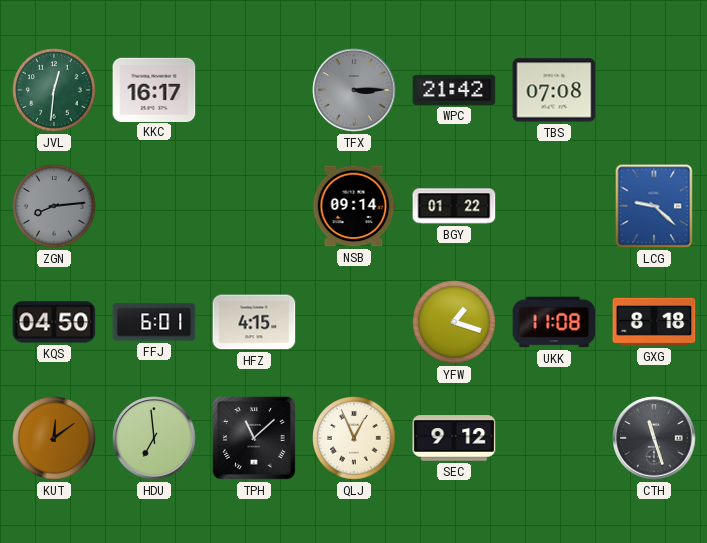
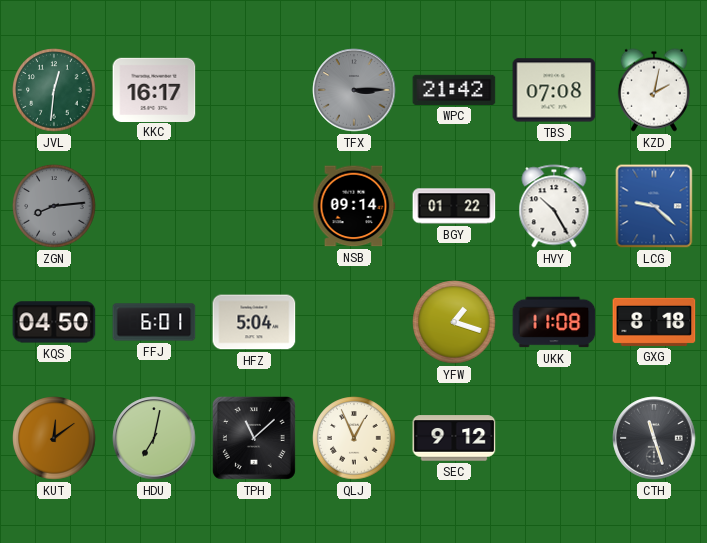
KZD: none -> 2:02
HVY: none -> 10:25
HFZ: 4:15 -> 5:04
HDU: 6:59 -> 7:02
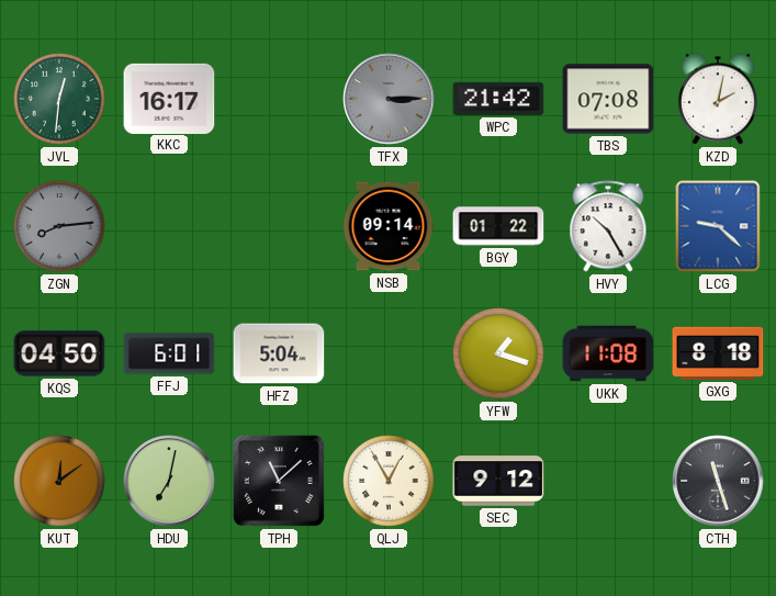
QLJ: 12:56 -> 12:55
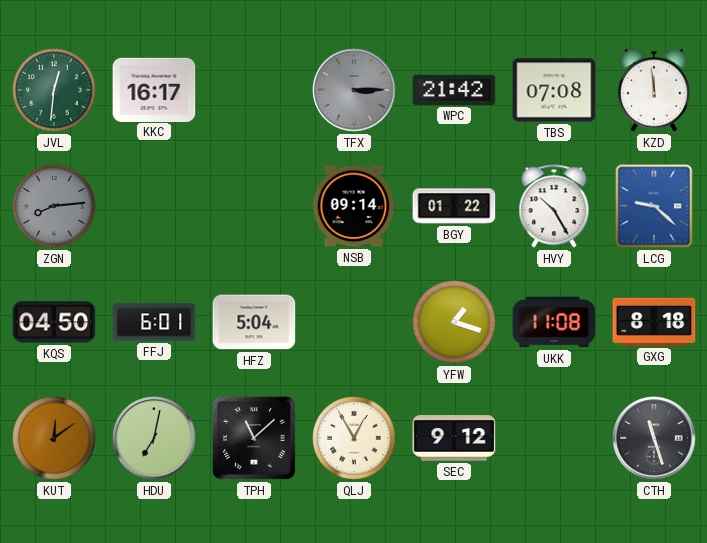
KZD: 2:02 -> 11:59
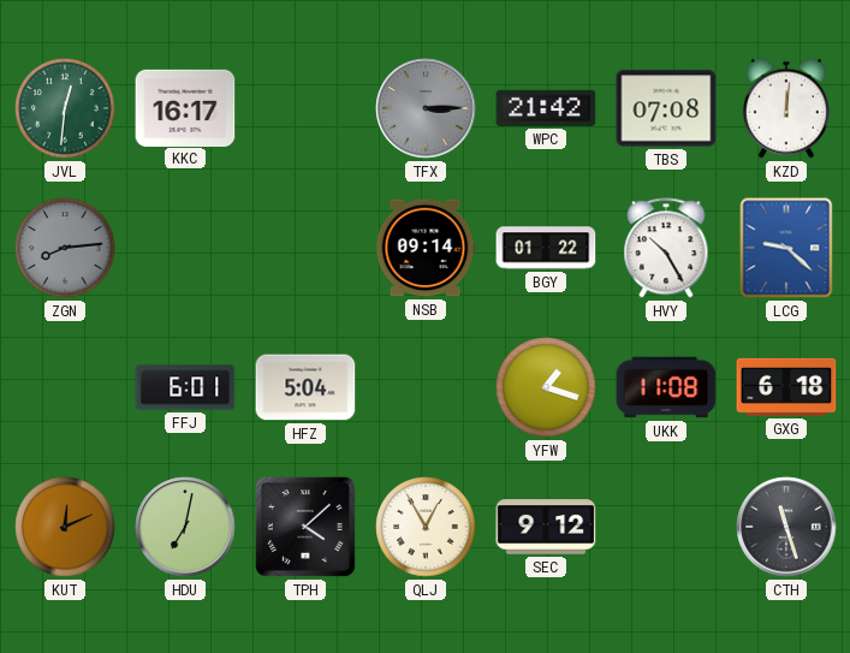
KZD: 11:59 -> 12:01
KQS: 04:50 -> none
GXG: 8:18 -> 6:18
KUT: 12:09 -> 12:11
TPH: 11:08 -> 4:08
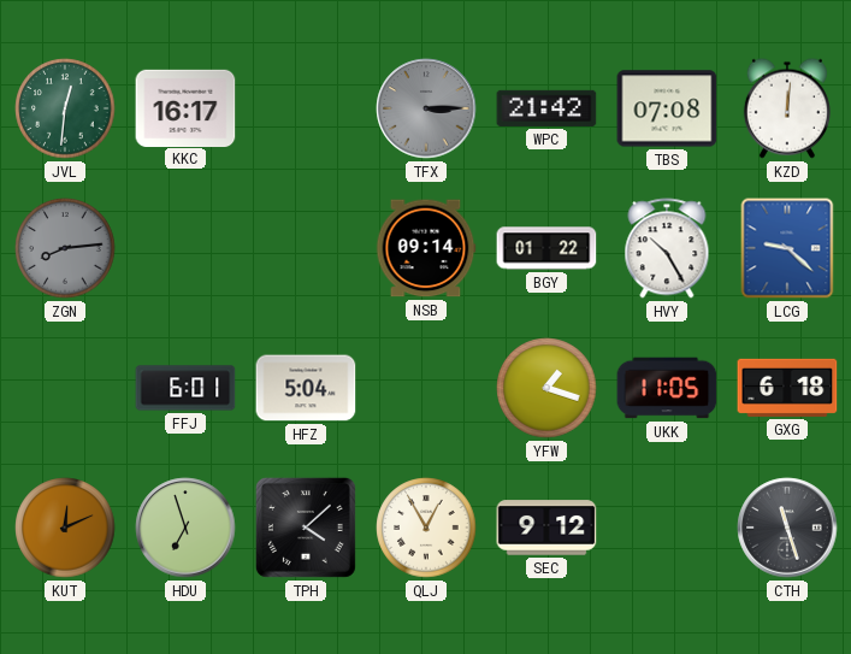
UKK: 11:08 -> 11:05
HDU: 7:02 -> 6:57
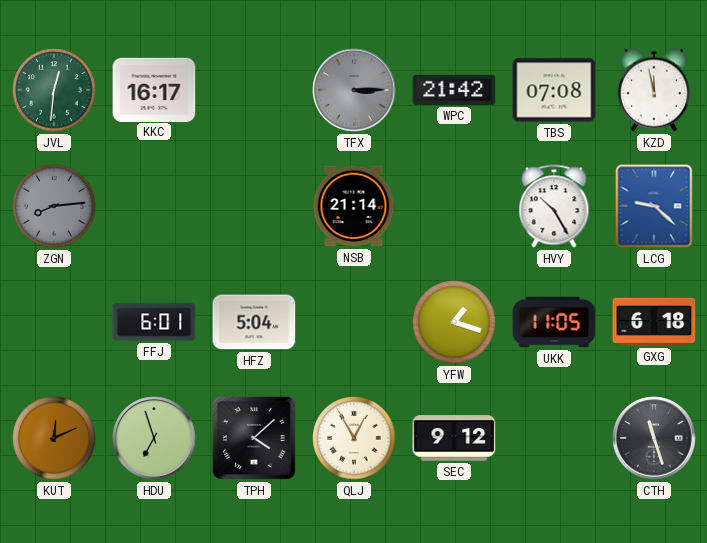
KZD: 12:01 -> 11:58
NSB: 09:14 -> 21:14
BGY: 01:22 -> none
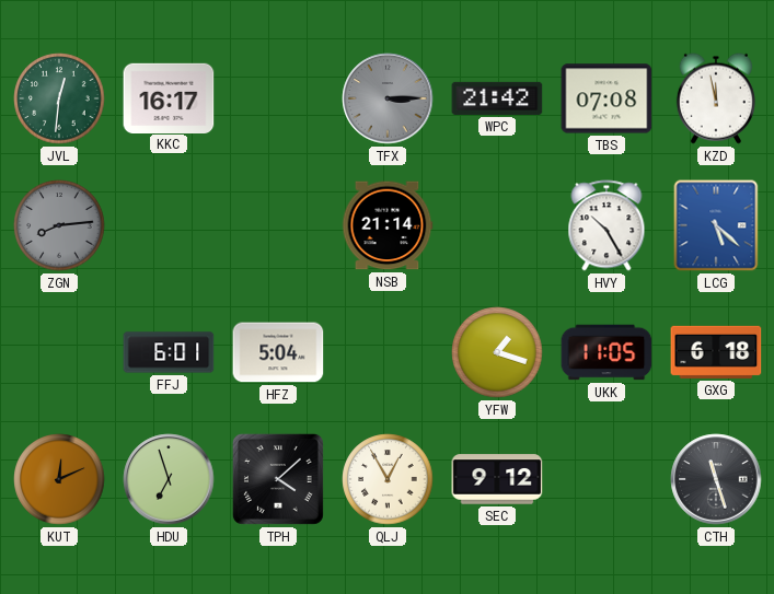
LCG: 9:22 -> 5:22
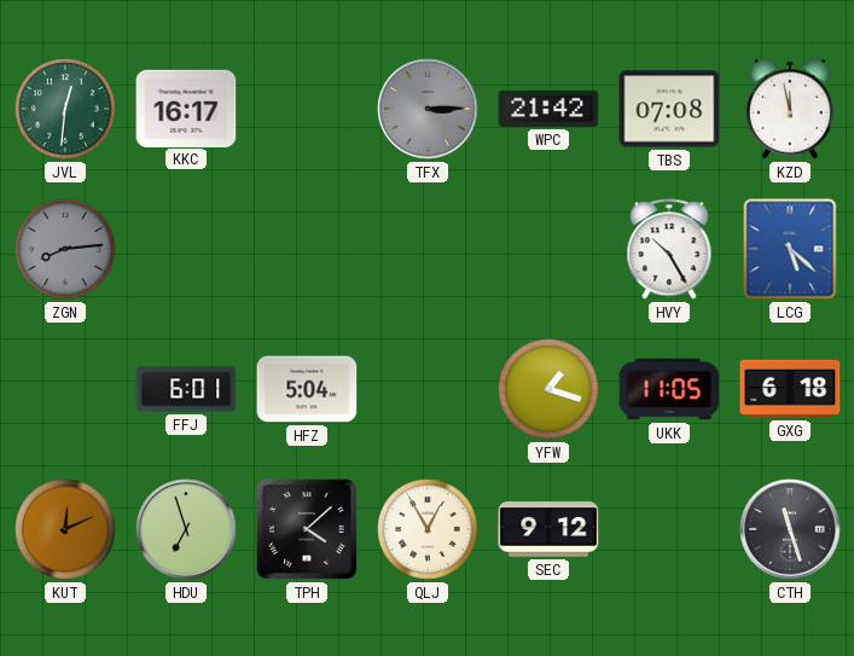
NSB: 21:14 -> none
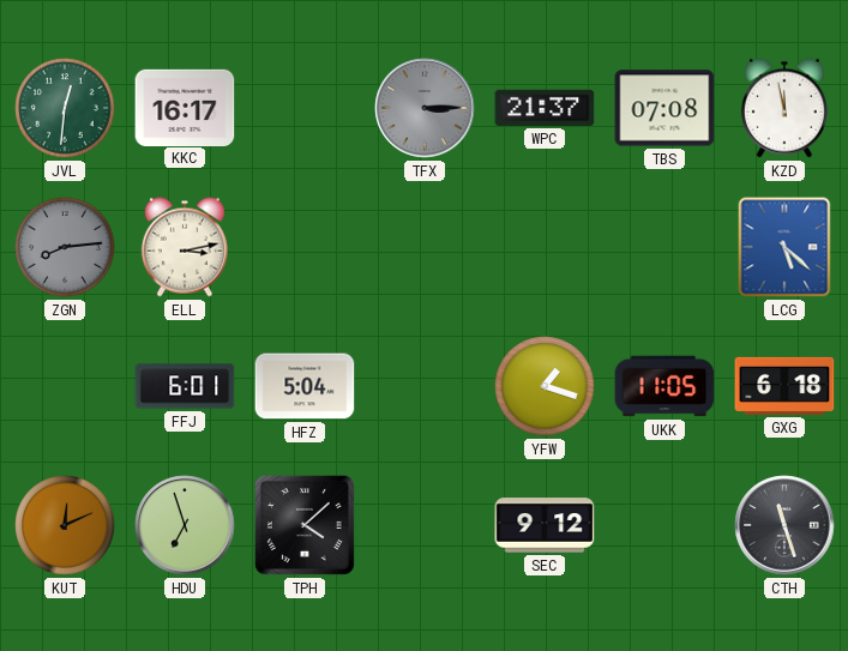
WPC: 21:42 -> 21:37
ELL: none -> 3:13
HVY: 10:25 -> none
QLJ: 12:55 -> none
